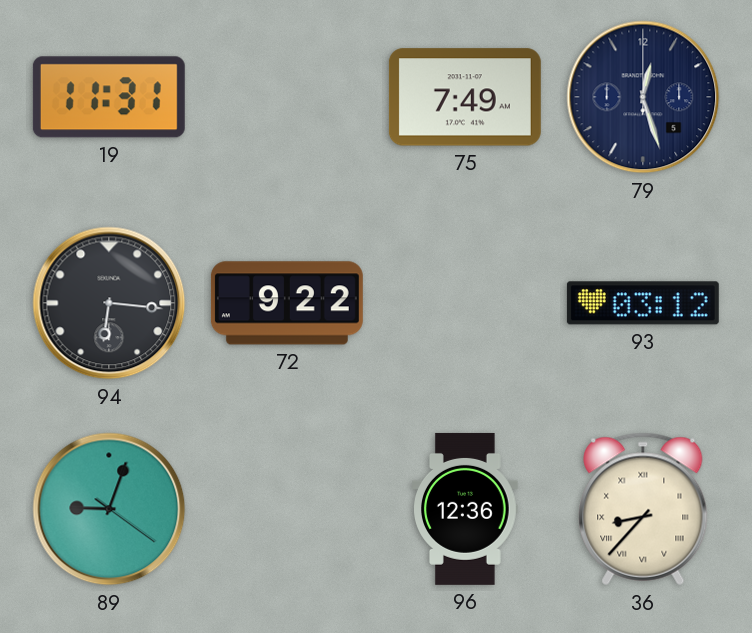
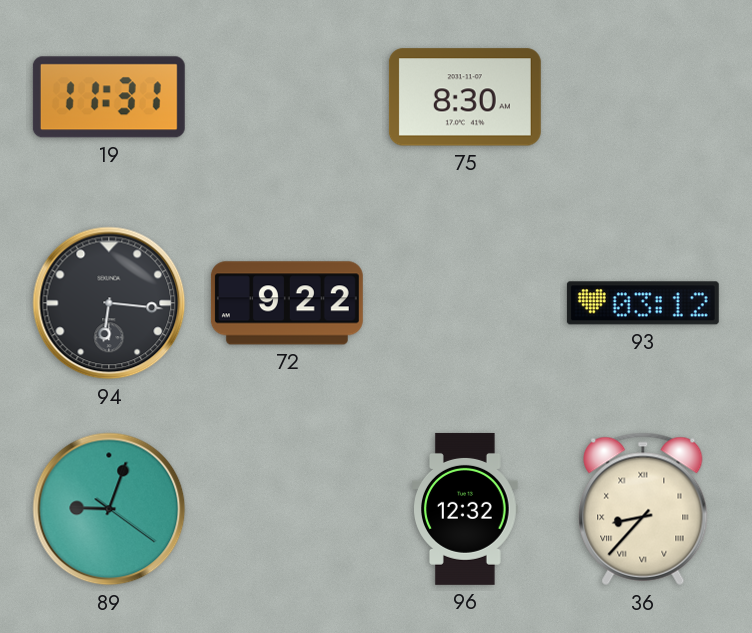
75: 7:49 -> 8:30
79: 12:27 -> none
96: 12:36 -> 12:32
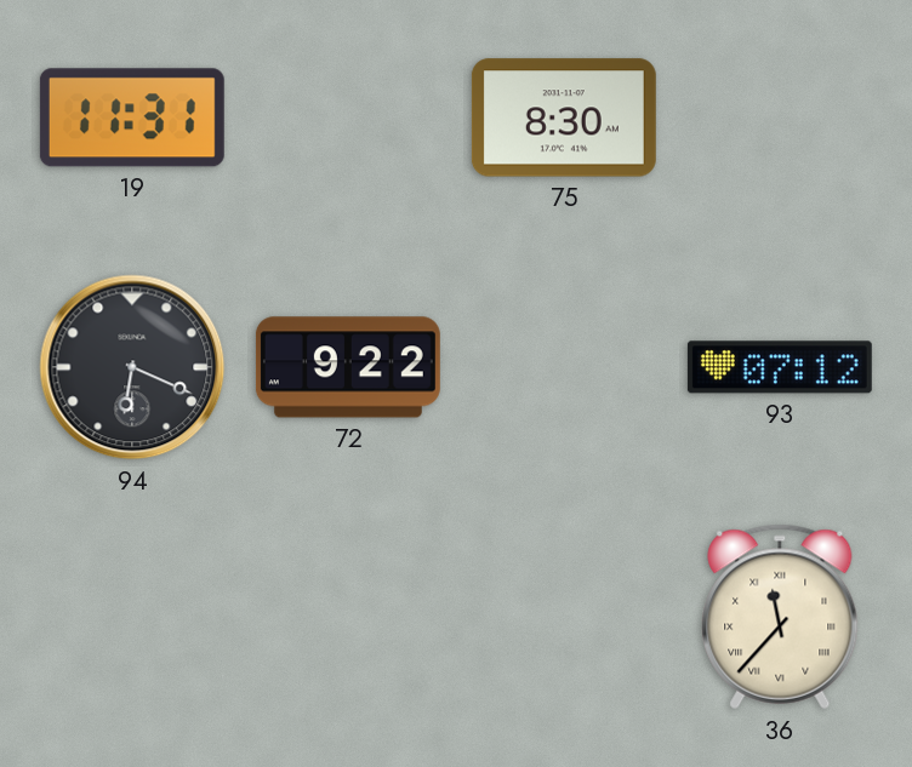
94: 6:16 -> 6:19
93: 03:12 -> 07:12
89: 9:03 -> none
96: 12:32 -> none
36: 8:37 -> 11:37
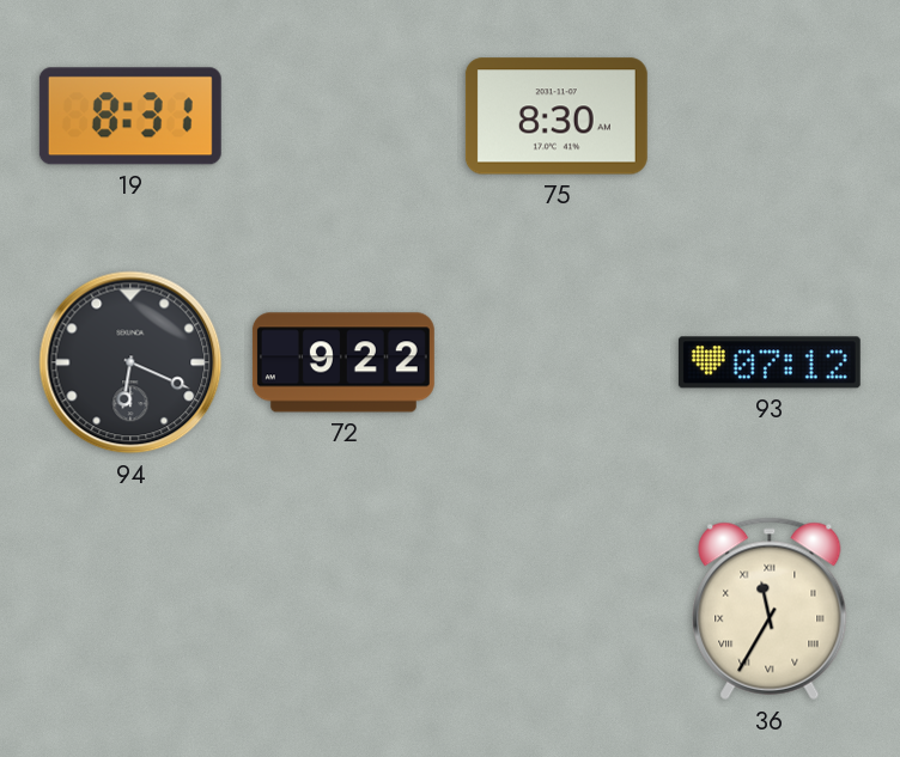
19: 11:31 -> 8:31
36: 11:37 -> 11:35
